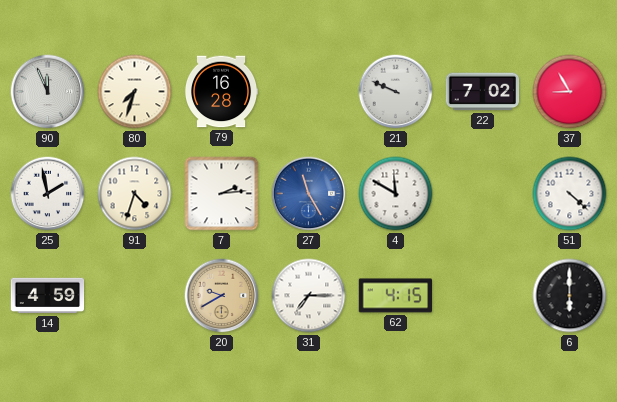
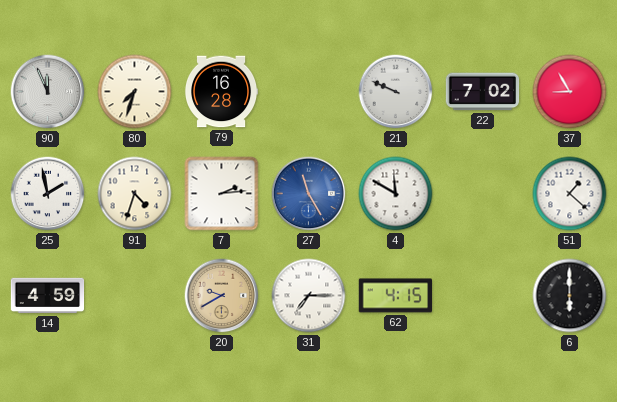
51: 4:22 -> 1:22
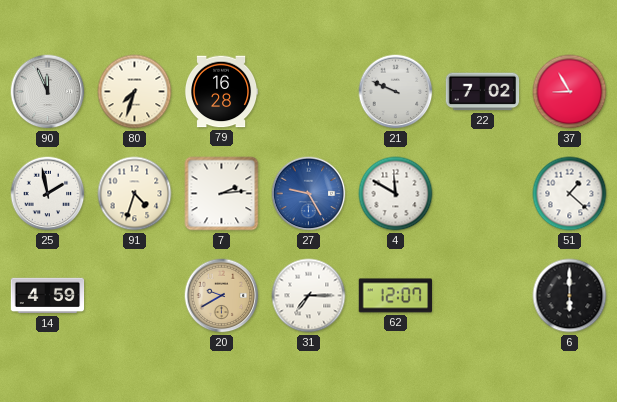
27: 11:25 -> 9:25
62: 4:15 -> 12:07
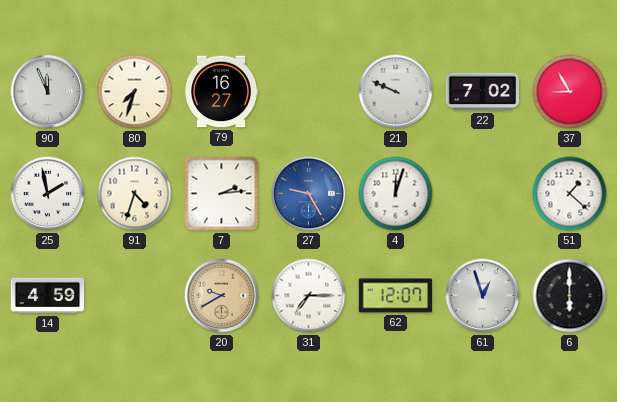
79: 16:28 -> 16:27
4: 11:50 -> 12:03
61: none -> 12:57
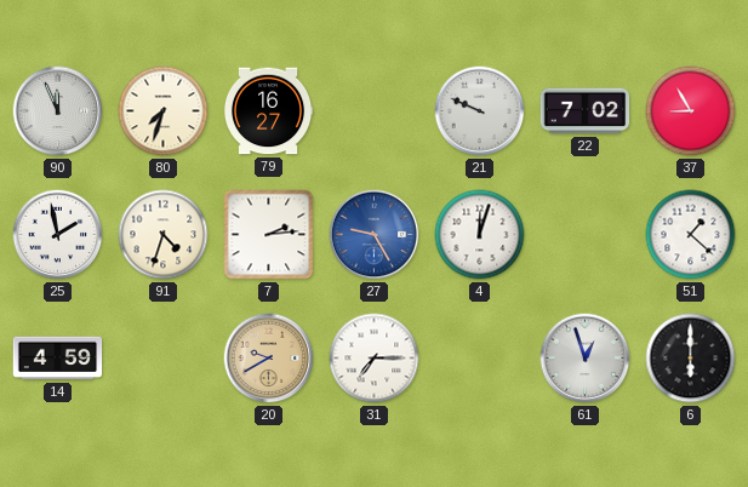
62: 12:07 -> none
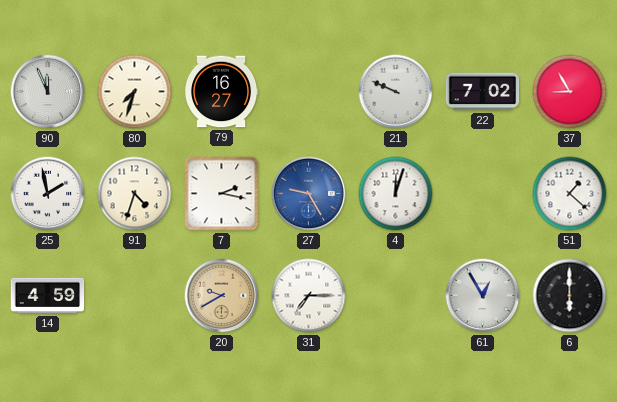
7: 2:14 -> 2:17
61: 12:57 -> 12:55
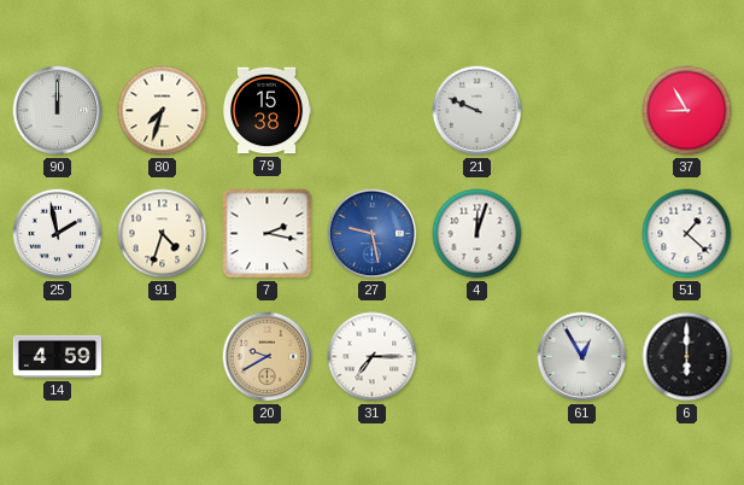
90: 11:56 -> 12:00
79: 16:27 -> 15:38
22: 7:02 -> none
27: 9:25 -> 9:28
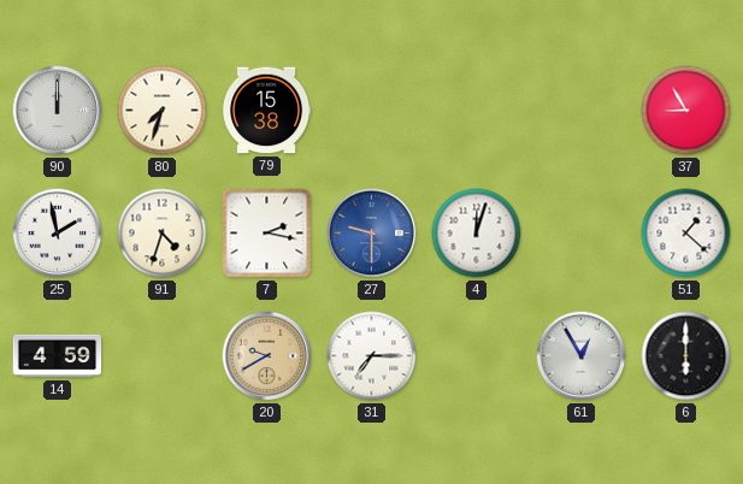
21: 9:49 -> none
27: 9:28 -> 9:30
